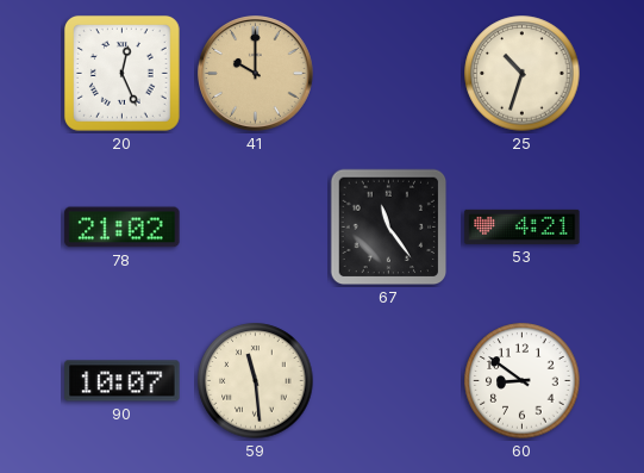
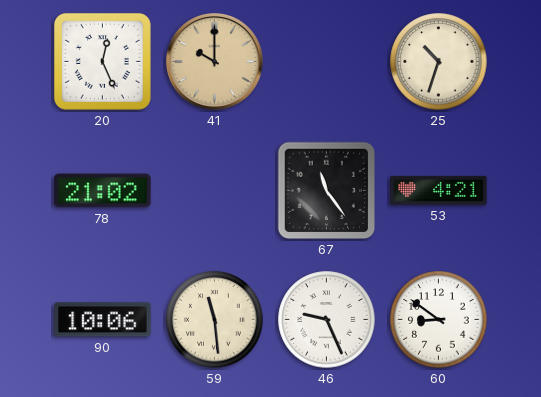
90: 10:07 -> 10:06
46: none -> 9:26
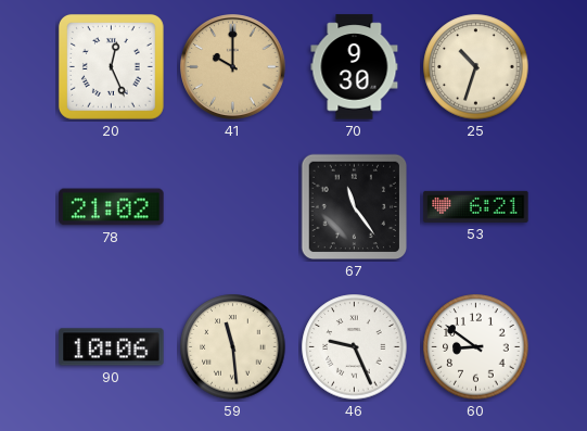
70: none -> 9:30
53: 4:21 -> 6:21
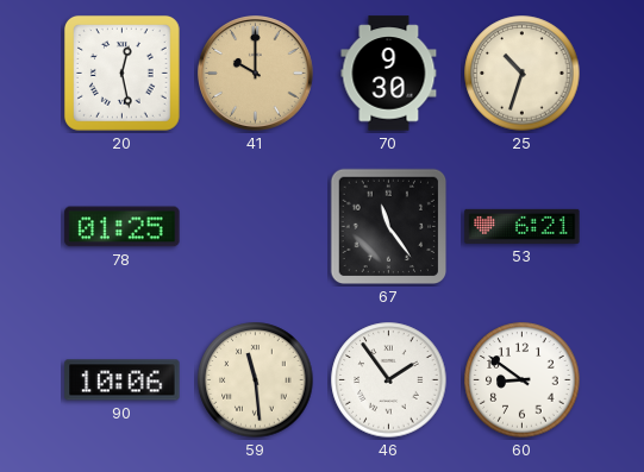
20: 12:26 -> 12:28
78: 21:02 -> 01:25
46: 9:26 -> 1:54
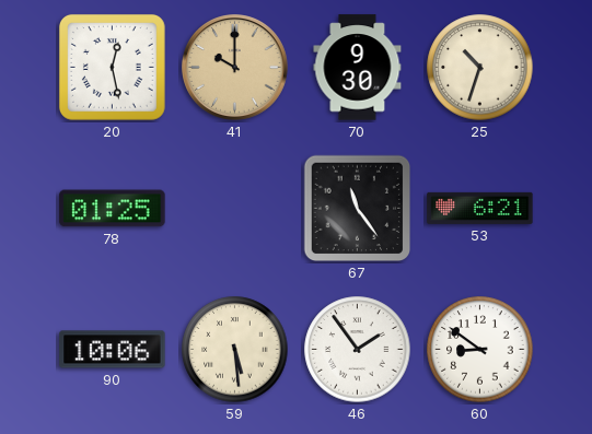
59: 11:29 -> 5:29
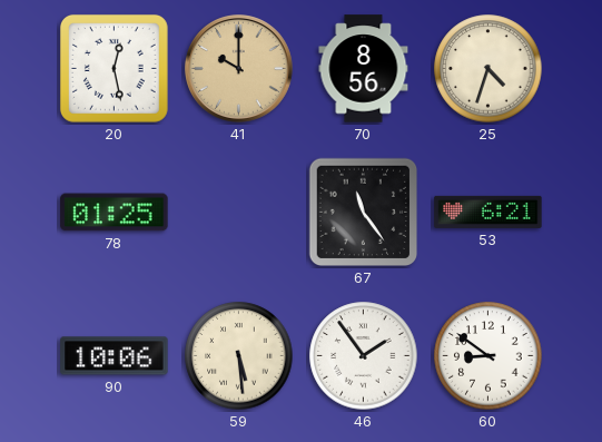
70: 9:30 -> 8:56
25: 10:33 -> 4:33
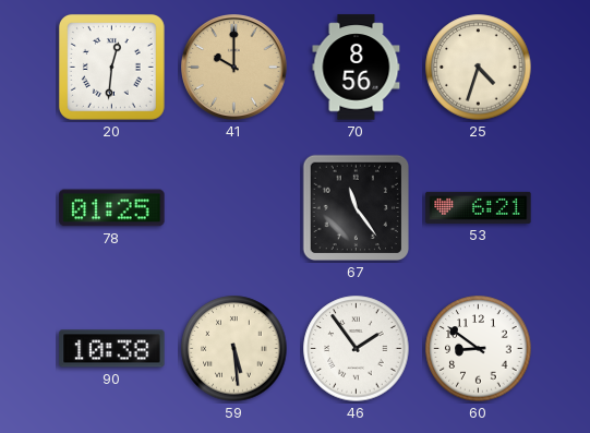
20: 12:28 -> 12:31
90: 10:06 -> 10:38
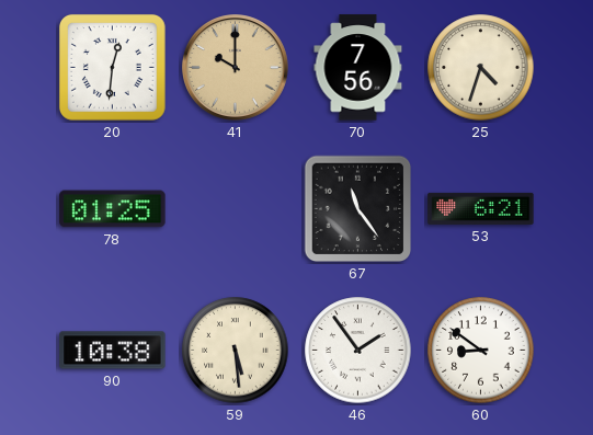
70: 8:56 -> 7:56
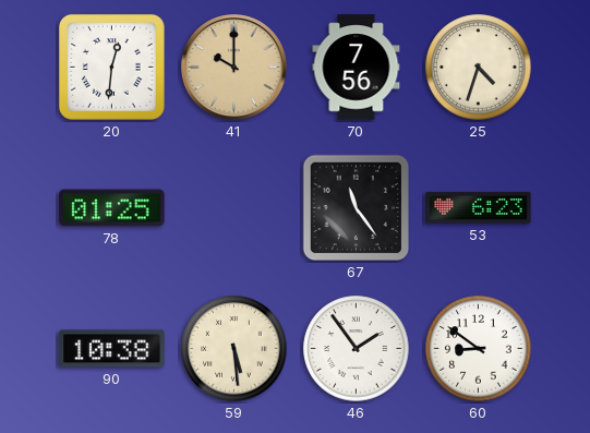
53: 6:21 -> 6:23
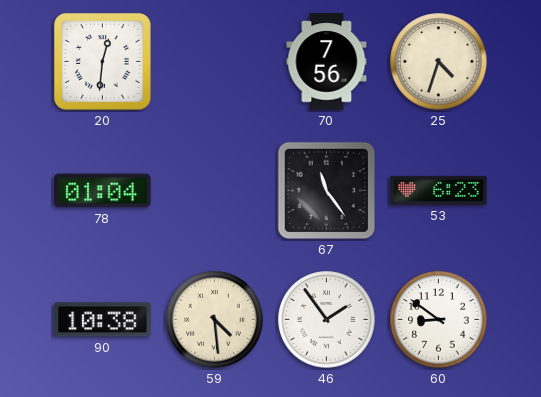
41: 10:00 -> none
78: 01:25 -> 01:04
59: 5:29 -> 4:29
